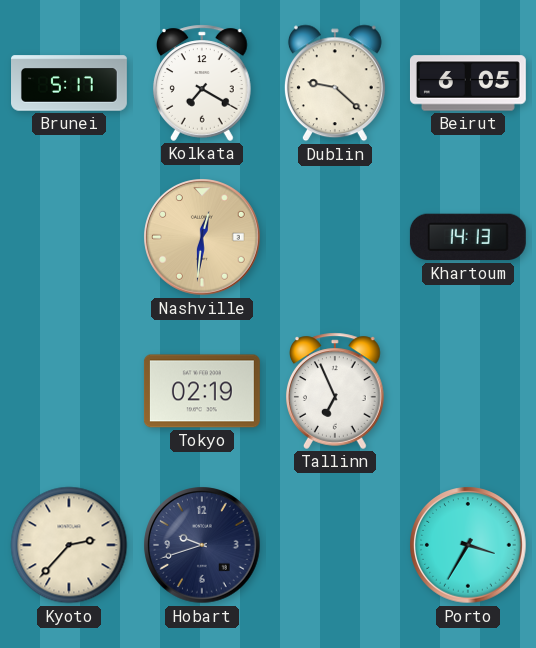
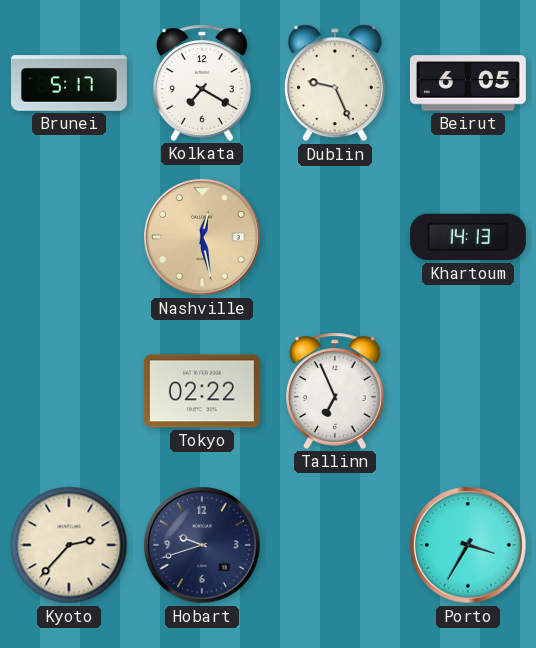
Dublin: 9:22 -> 9:26
Nashville: 12:31 -> 12:28
Tokyo: 02:19 -> 02:22
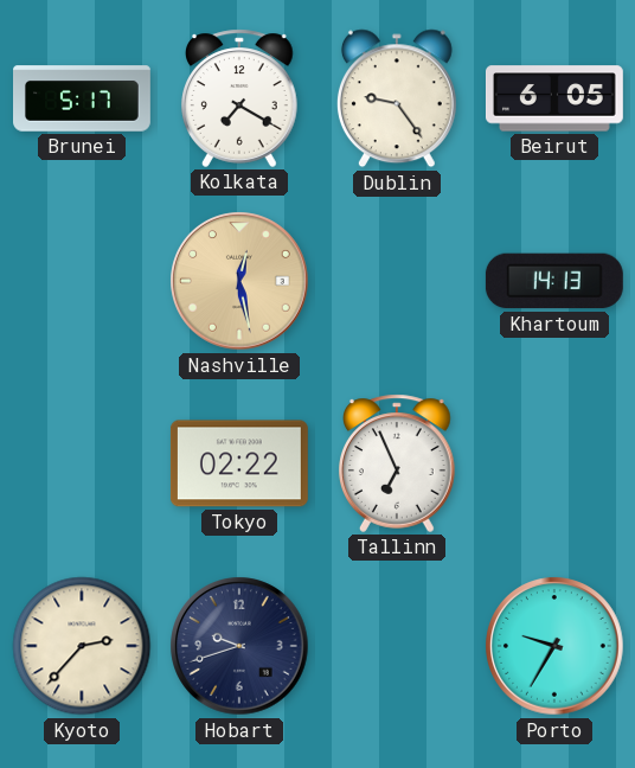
Dublin: 9:26 -> 9:24
Porto: 3:35 -> 9:35
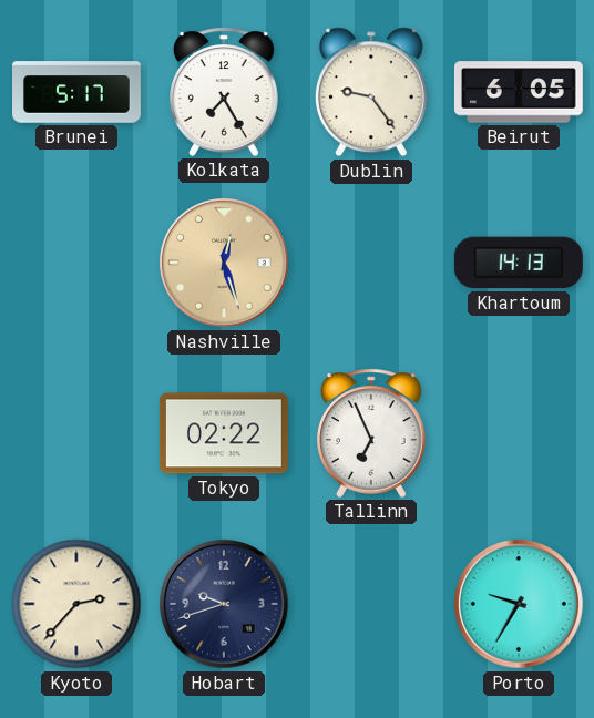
Kolkata: 7:20 -> 7:25
Nashville: 12:28 -> 12:27
